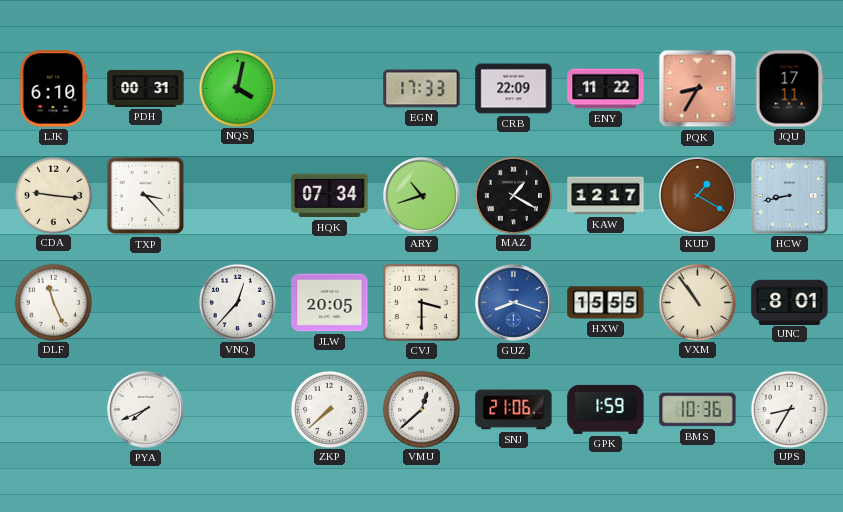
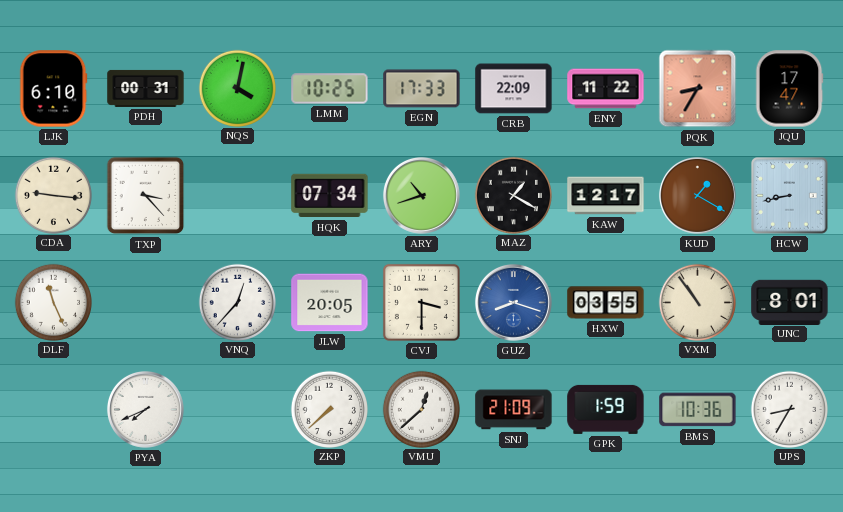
LMM: none -> 10:25
JQU: 17:11 -> 17:47
HXW: 15:55 -> 03:55
SNJ: 21:06 -> 21:09
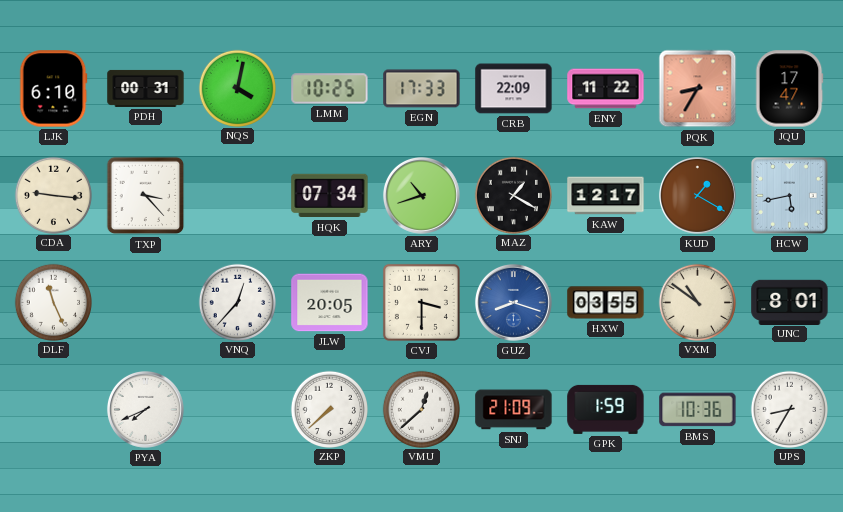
HCW: 8:43 -> 5:43
VXM: 10:54 -> 10:51
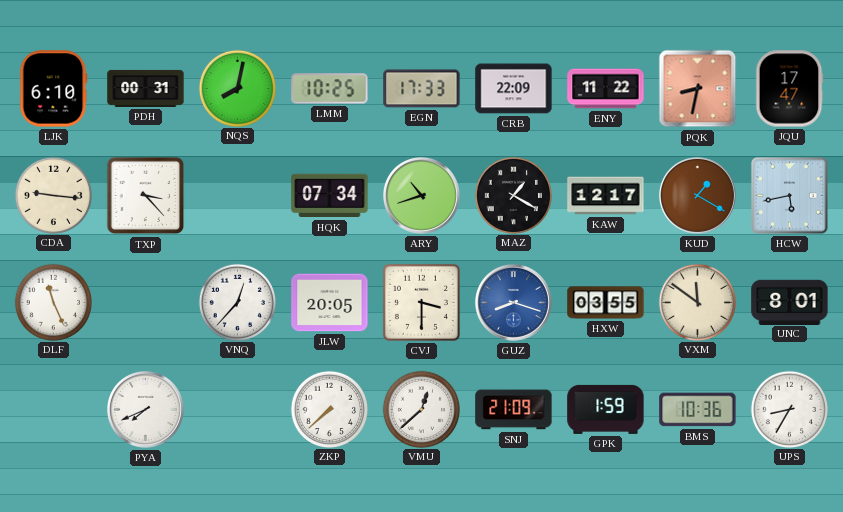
NQS: 4:02 -> 8:02
PQK: 8:35 -> 8:32
VXM: 10:51 -> 11:51
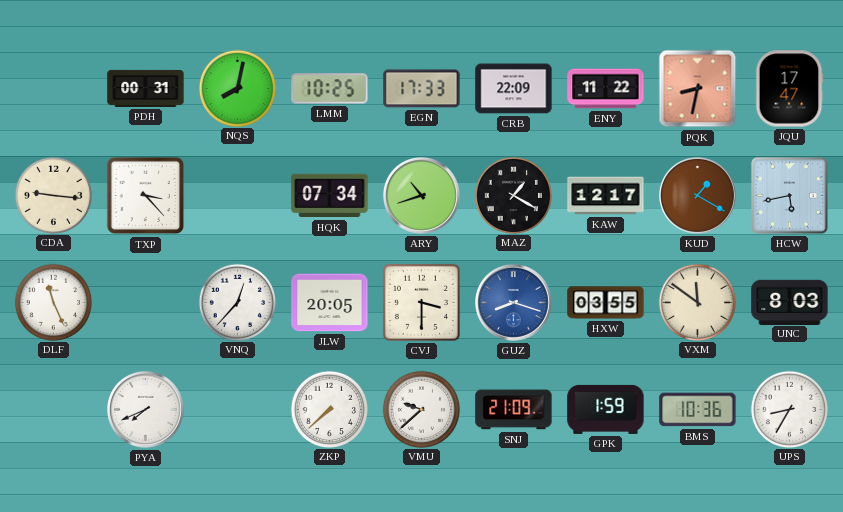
LJK: 6:10 -> none
UNC: 8:01 -> 8:03
VMU: 12:38 -> 9:38
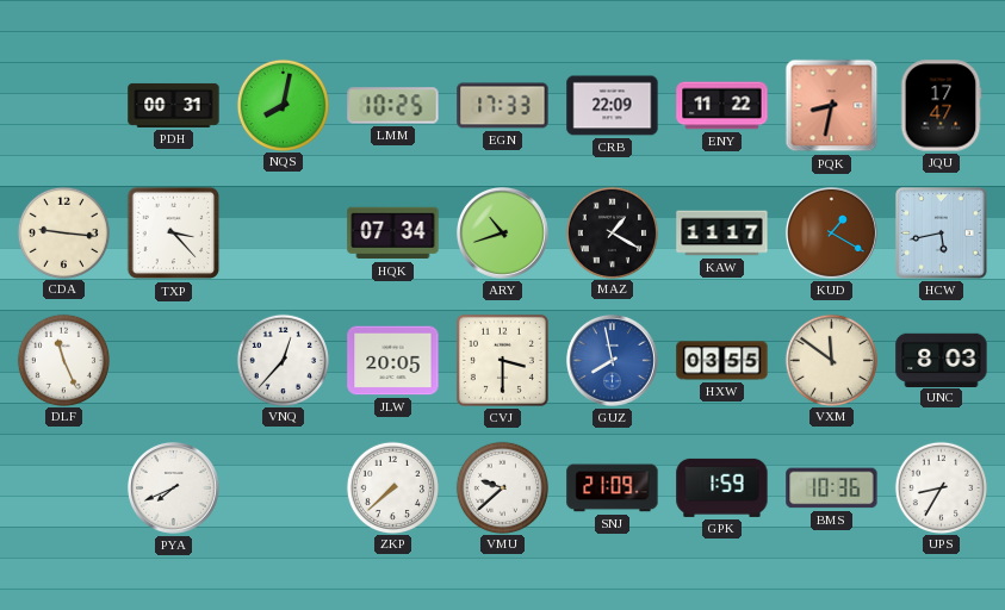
KAW: 12:17 -> 11:17
GUZ: 8:18 -> 7:58
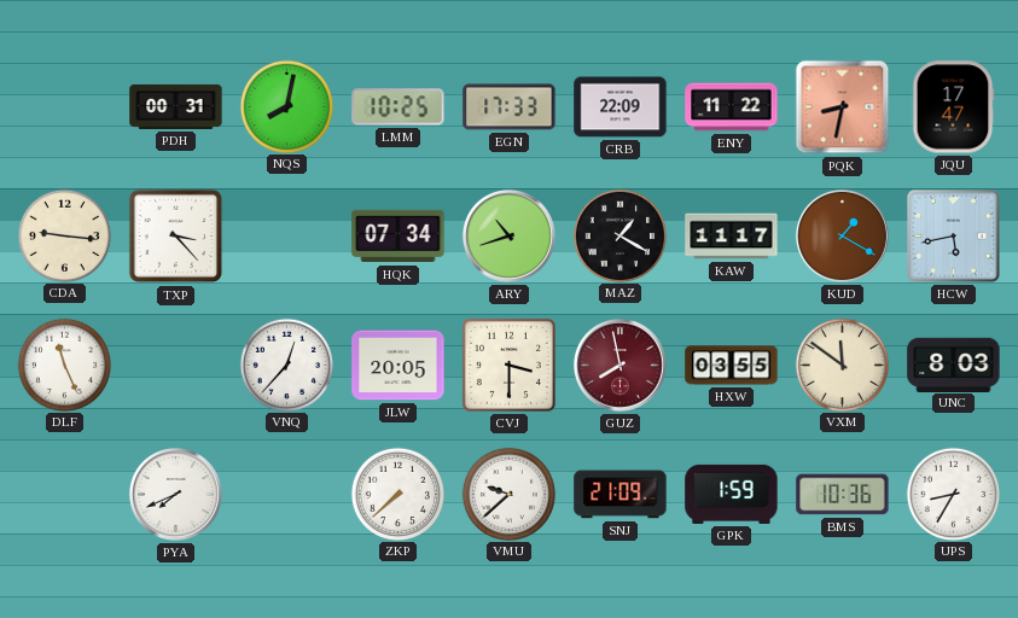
GUZ dial: blue -> burgundy
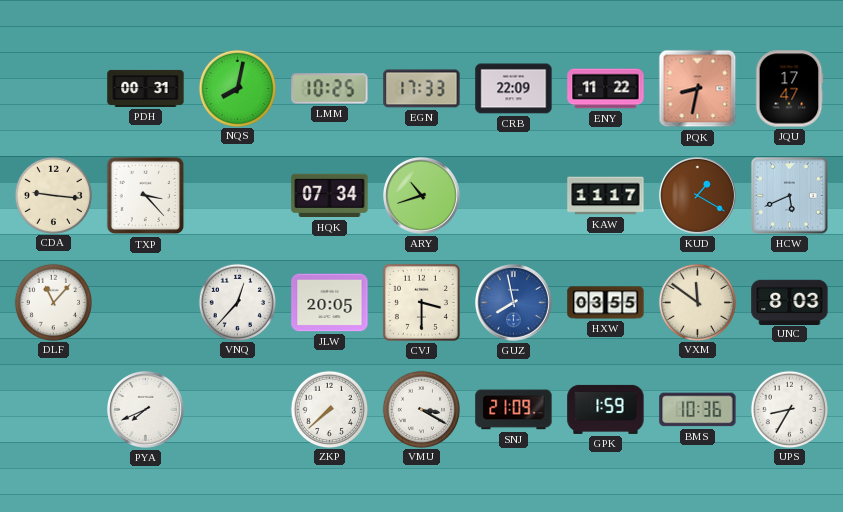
MAZ: 1:20 -> none
HCW: 5:43 -> 5:41
DLF: 11:26 -> 11:07
GUZ dial: burgundy -> blue
VMU: 9:38 -> 3:20
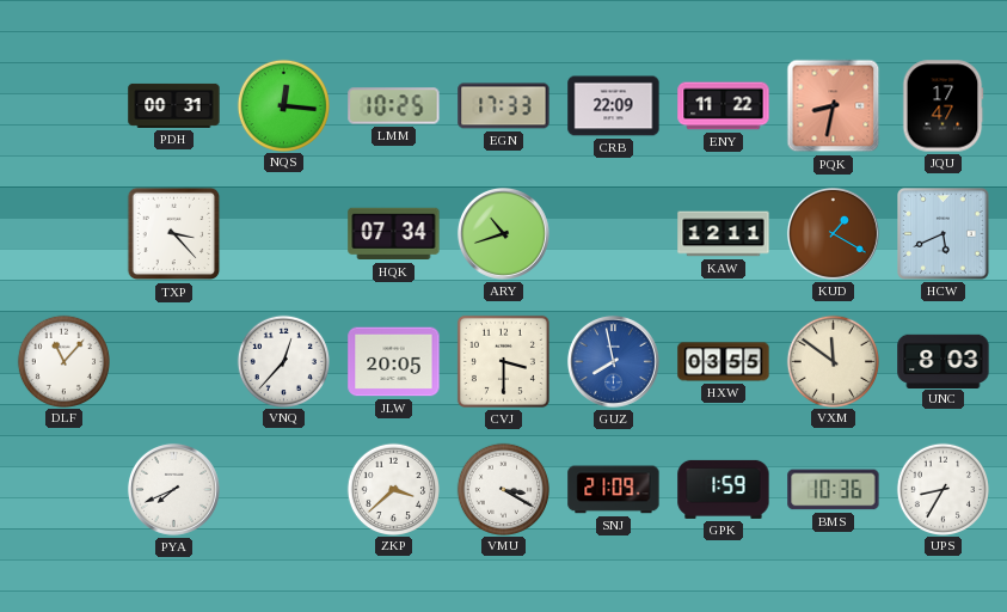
NQS: 8:02 -> 12:16
CDA: 9:16 -> none
KAW: 11:17 -> 12:11
ZKP: 7:38 -> 3:38
